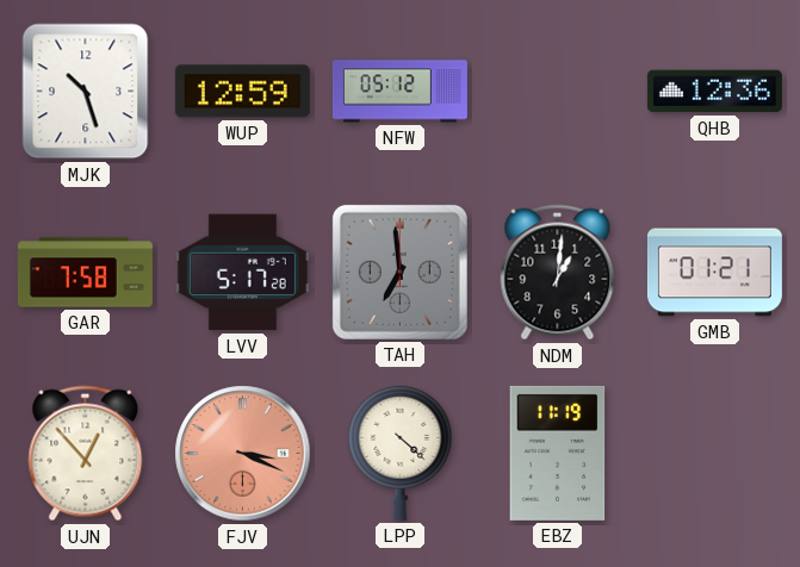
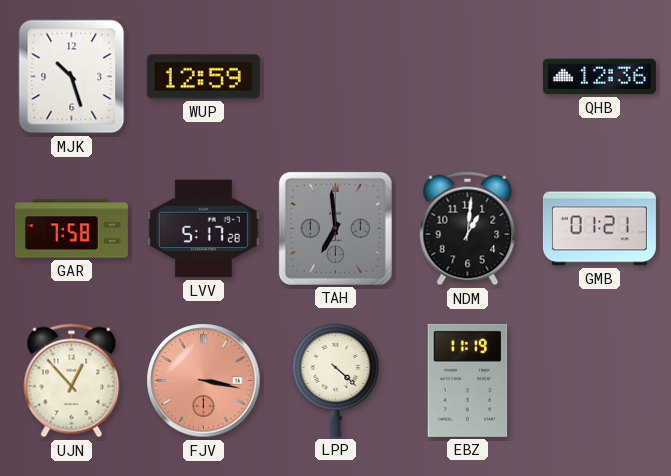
NFW: 05:12 -> none
FJV: 3:19 -> 3:17
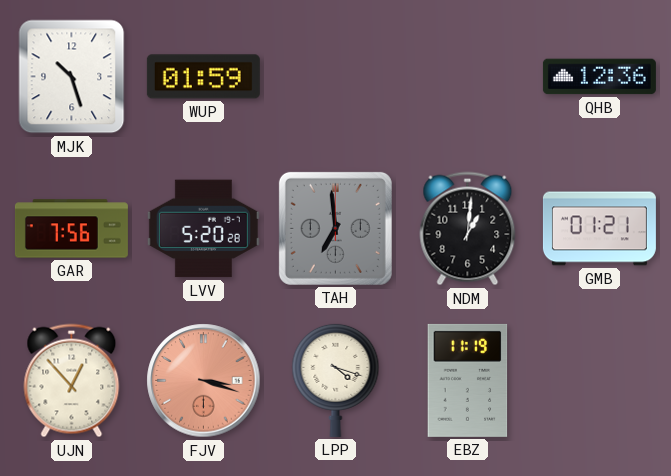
WUP: 12:59 -> 01:59
GAR: 7:58 -> 7:56
LVV: 5:17 -> 5:20
FJV: 3:17 -> 3:18
LPP: 4:22 -> 4:18
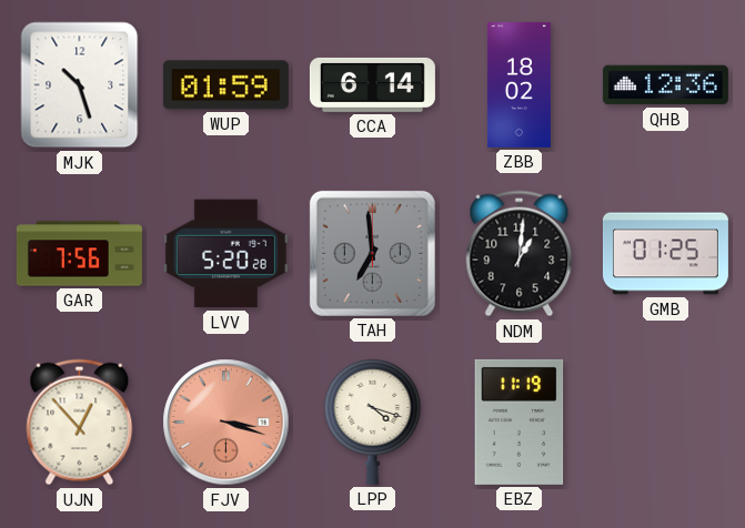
CCA: none -> 6:14
ZBB: none -> 18:02
GMB: 01:21 -> 01:25
